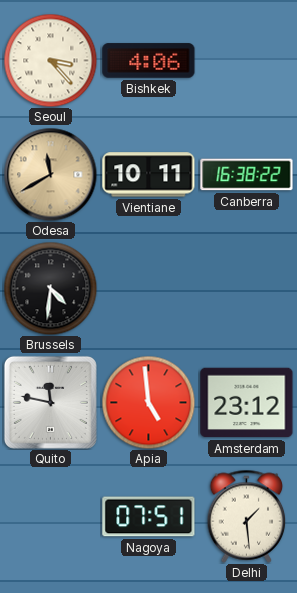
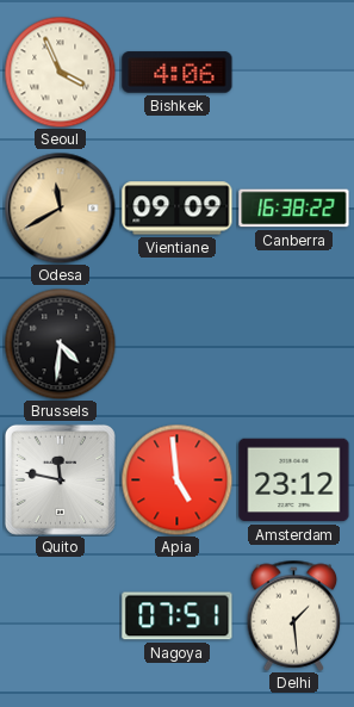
Seoul: 3:23 -> 3:56
Vientiane: 10:11 -> 09:09
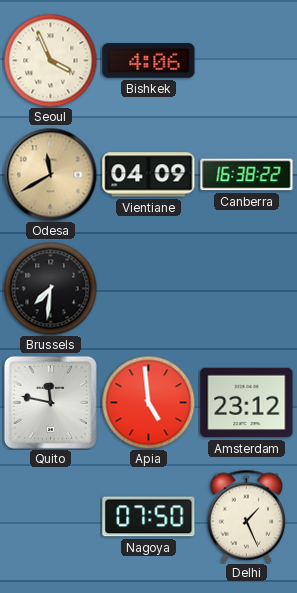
Vientiane: 09:09 -> 04:09
Brussels: 4:31 -> 7:31
Nagoya: 07:51 -> 07:50
Delhi: 1:29 -> 1:26
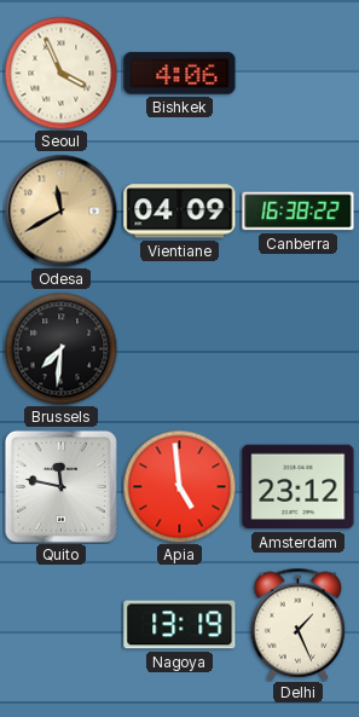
Nagoya: 07:50 -> 13:19
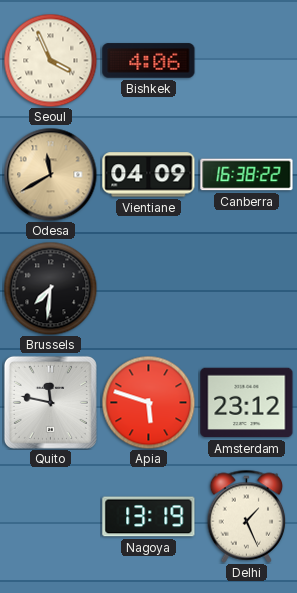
Apia: 4:59 -> 5:48
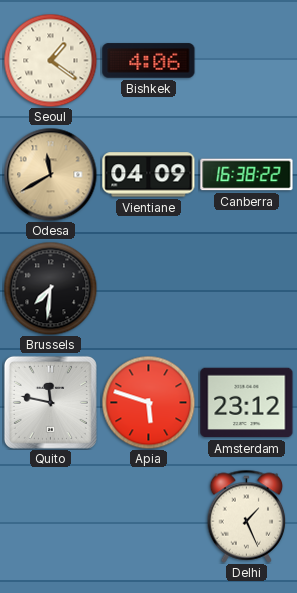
Seoul: 3:56 -> 1:21
Nagoya: 13:19 -> none
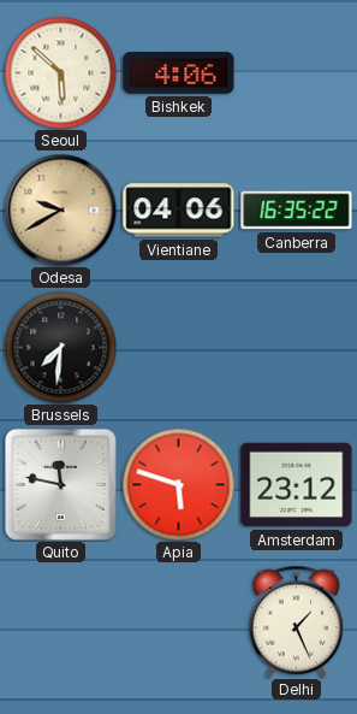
Seoul: 1:21 -> 5:52
Odesa: 11:40 -> 9:40
Vientiane: 04:09 -> 04:06
Canberra: 16:38 -> 16:35
